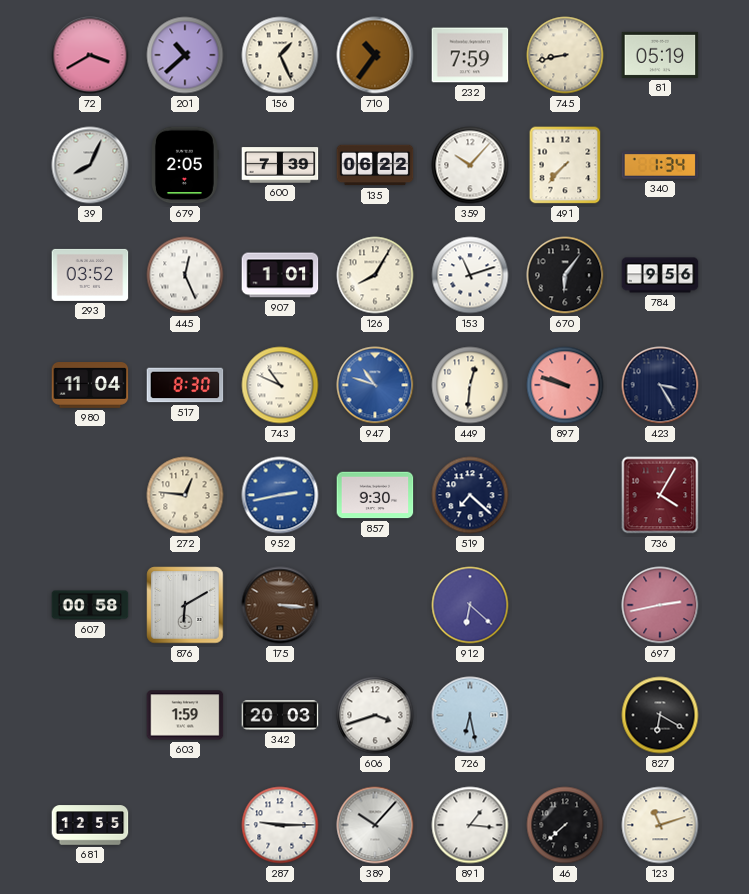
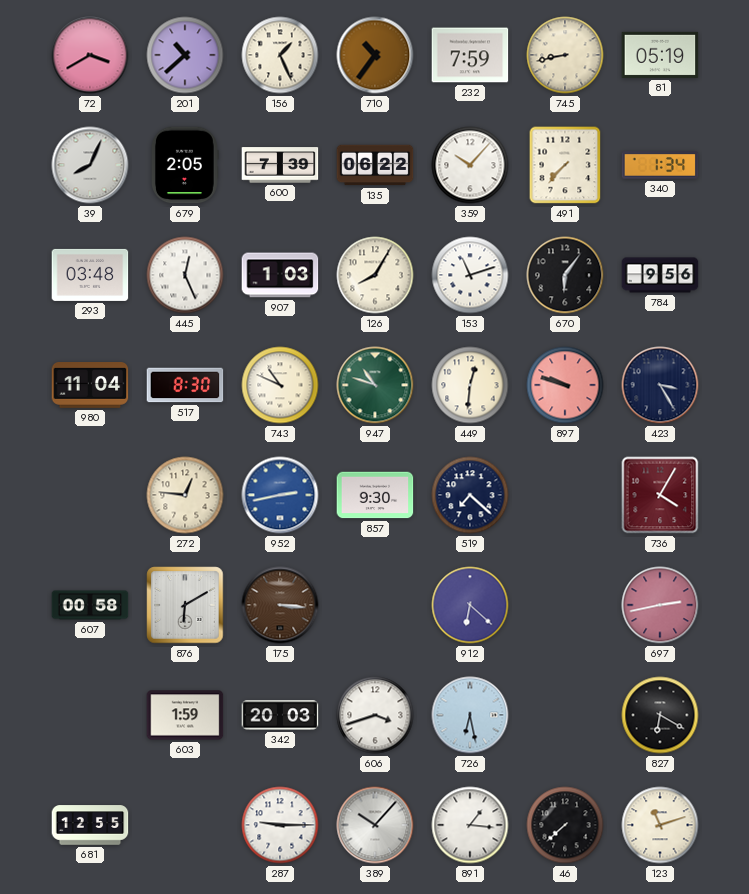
293: 03:52 -> 03:48
907: 1:01 -> 1:03
947 dial: blue -> green
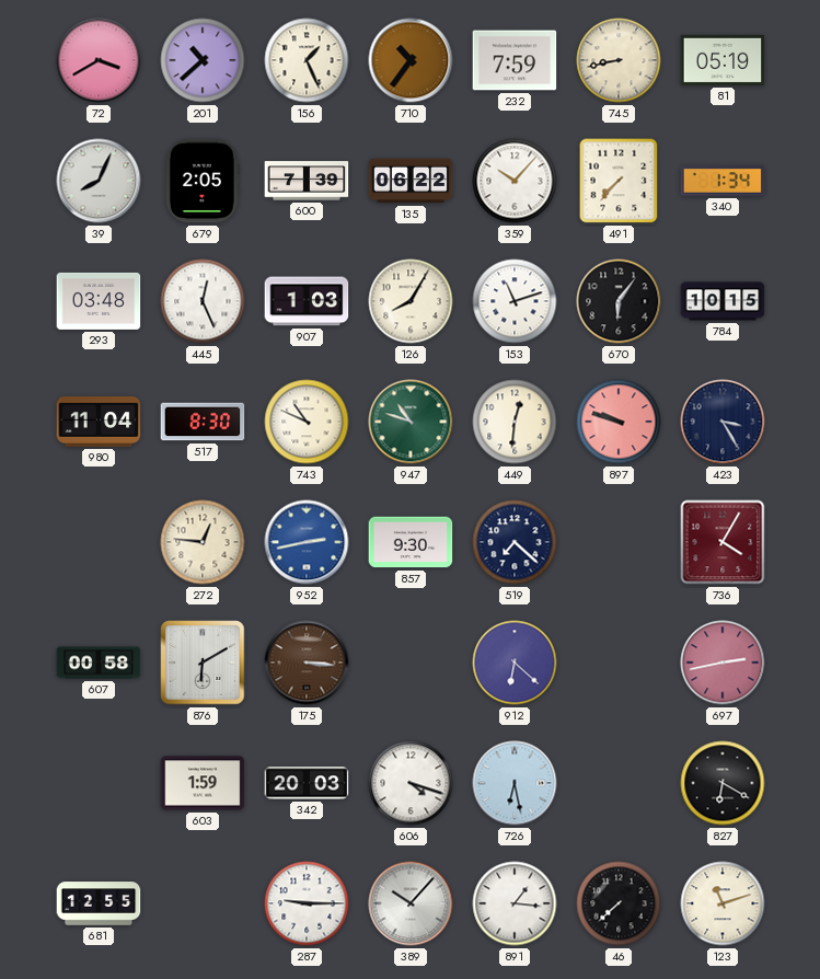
784: 9:56 -> 10:15
606: 3:42 -> 4:18
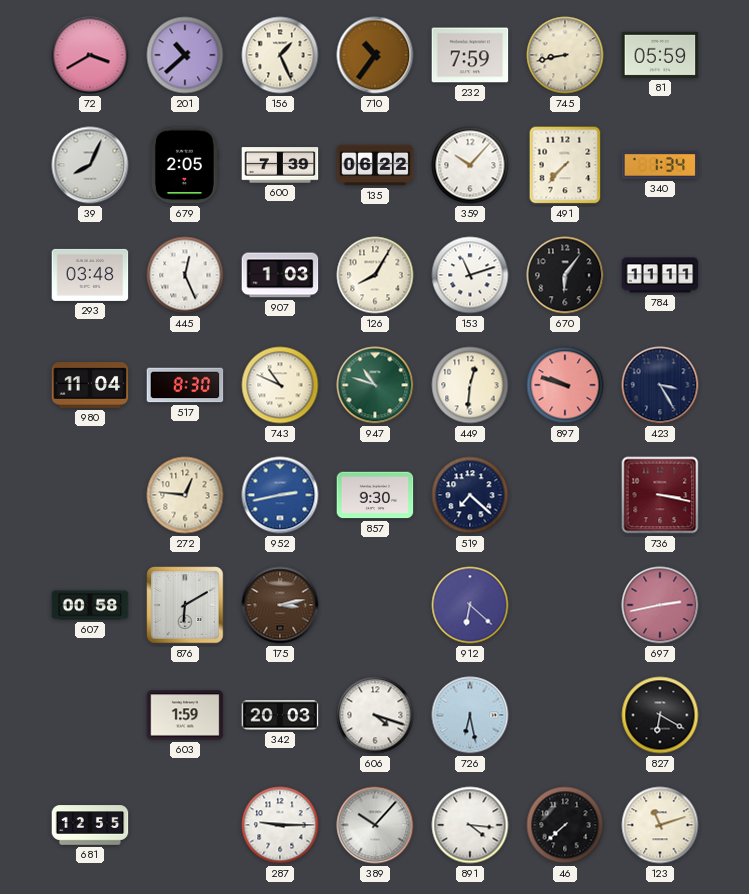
81: 05:19 -> 05:59
784: 10:15 -> 11:11
736: 4:05 -> 3:17
175: 3:16 -> 3:13
891: 1:16 -> 4:16
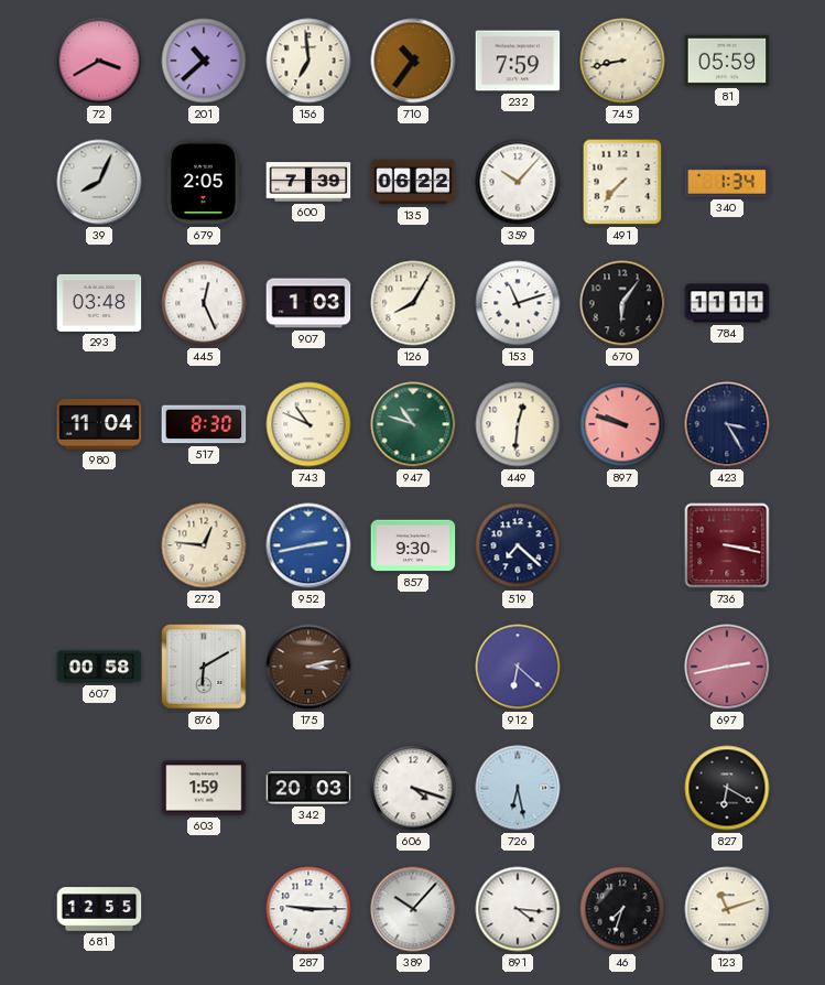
156: 1:26 -> 6:59
46: 7:38 -> 7:33
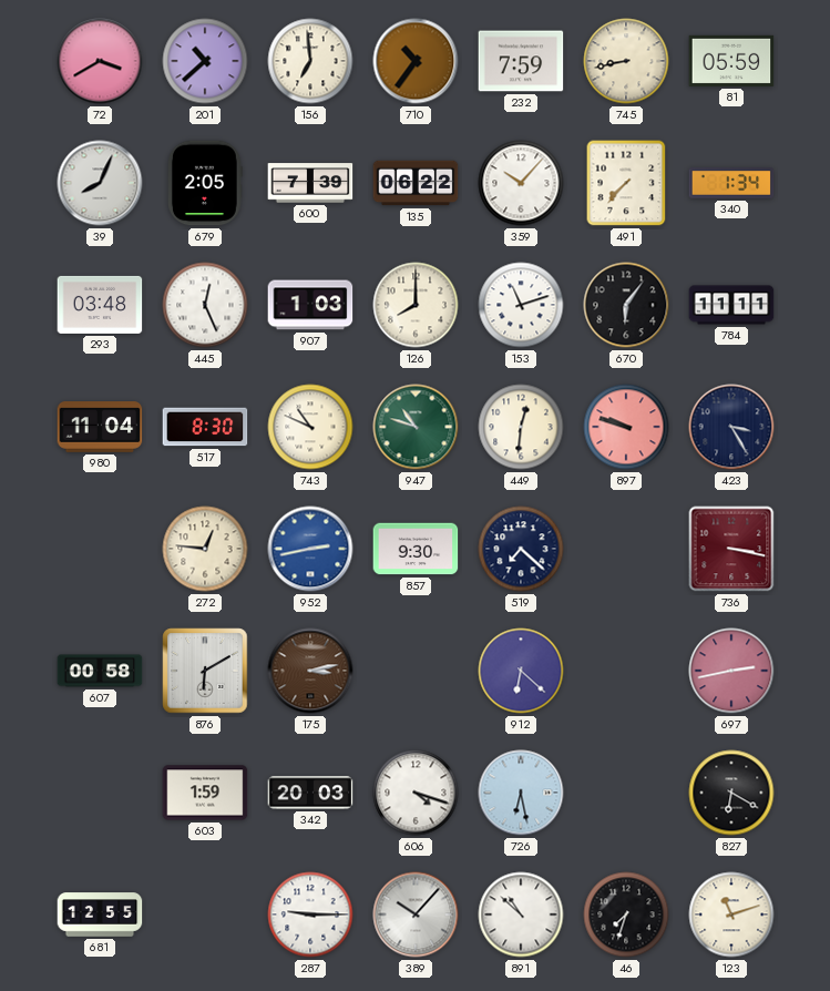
126: 8:05 -> 8:00
891: 4:16 -> 10:52
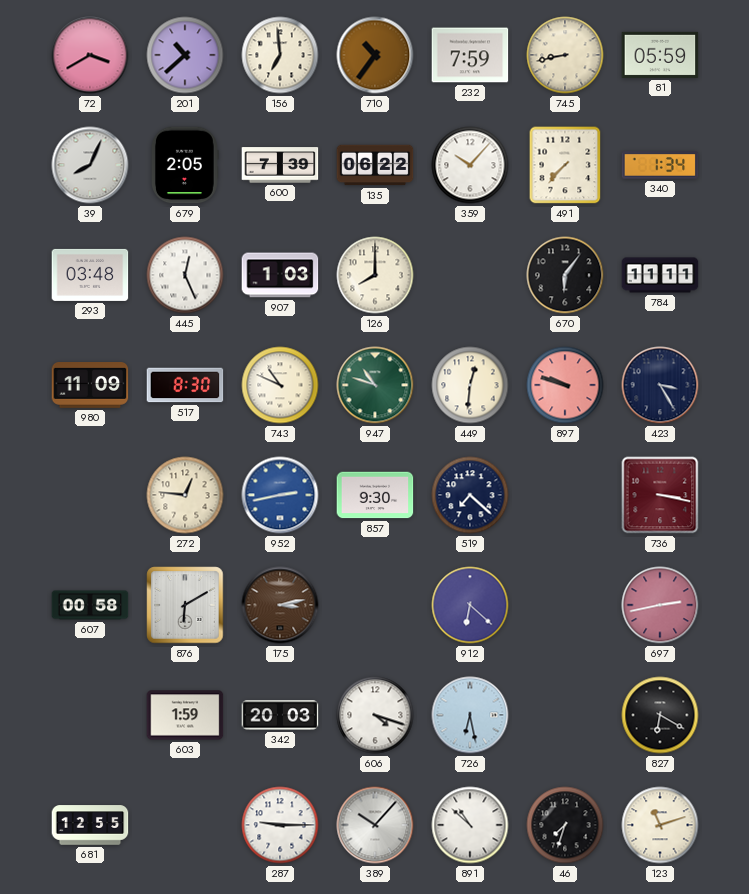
153: 11:12 -> none
980: 11:04 -> 11:09
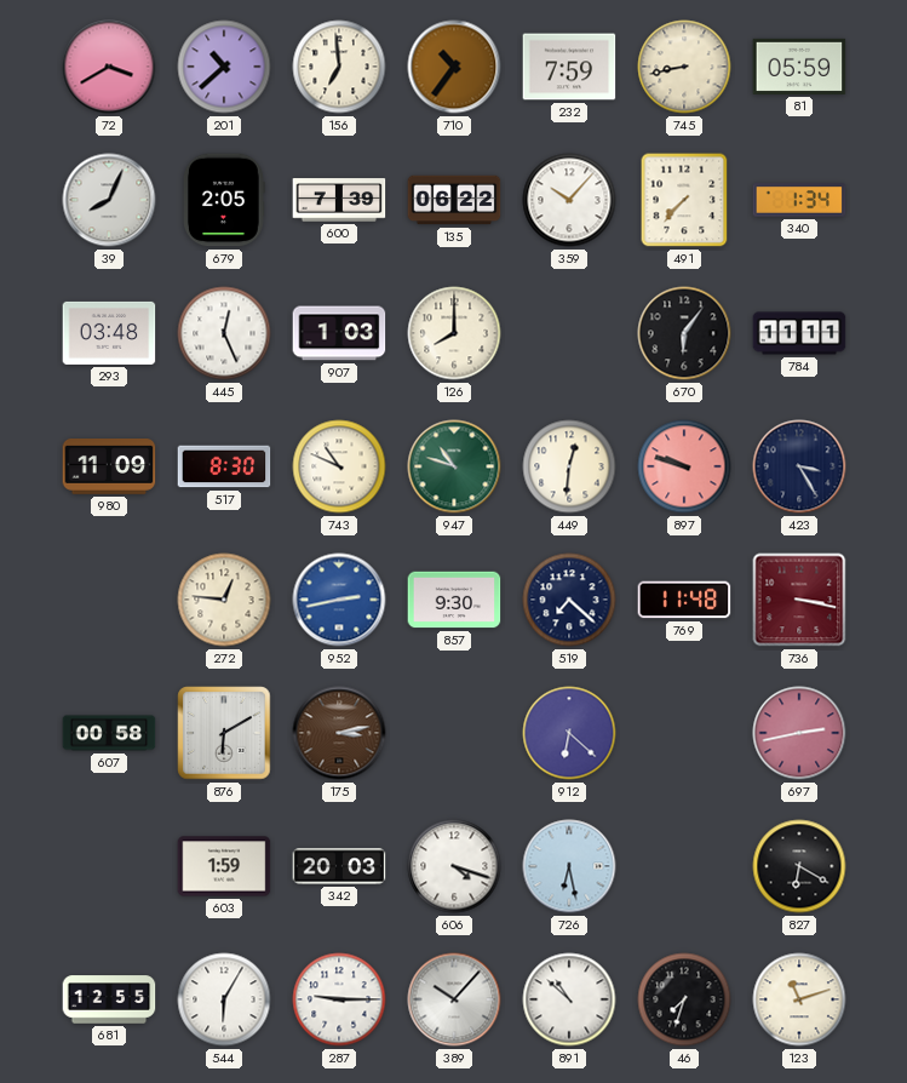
769: none -> 11:48
544: none -> 6:05
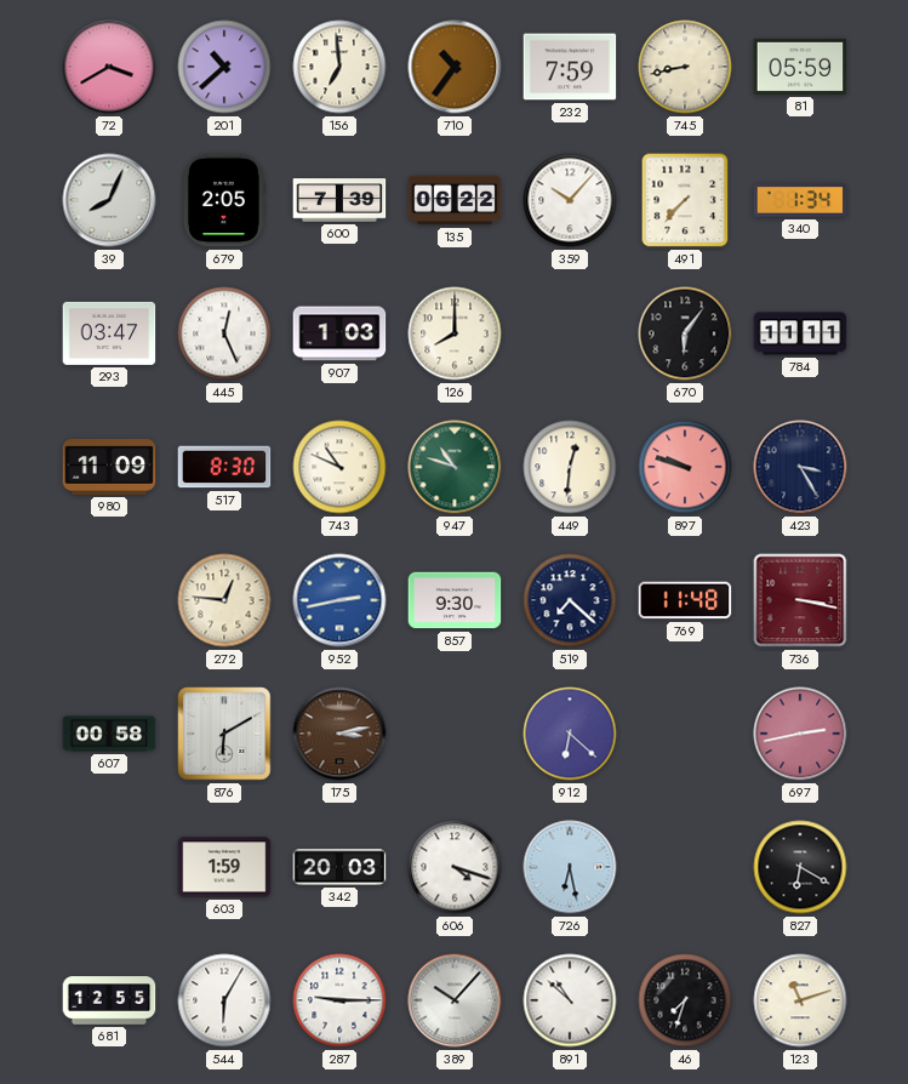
293: 03:48 -> 03:47
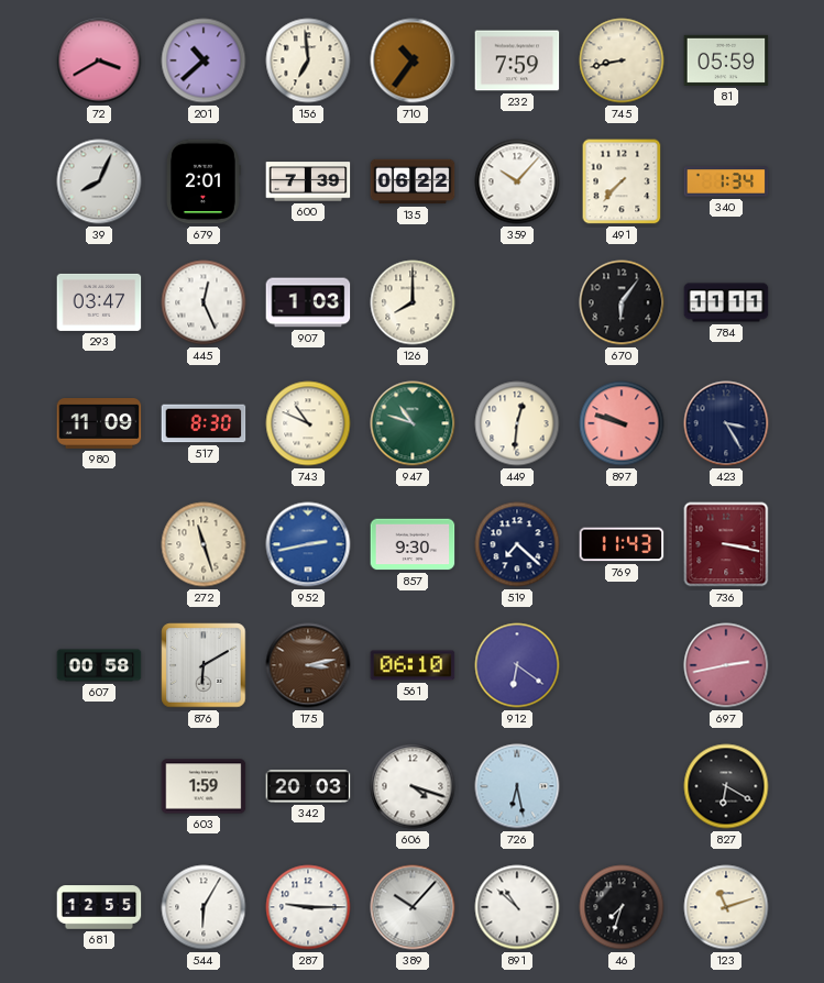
679: 2:05 -> 2:01
272: 12:46 -> 11:27
769: 11:48 -> 11:43
561: none -> 06:10
912: 6:22 -> 6:21
